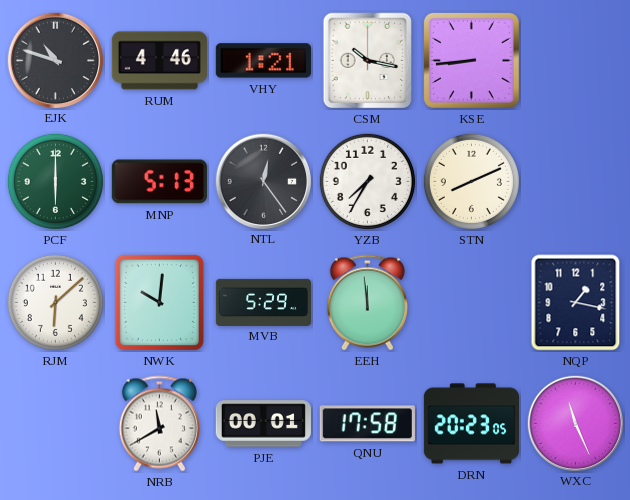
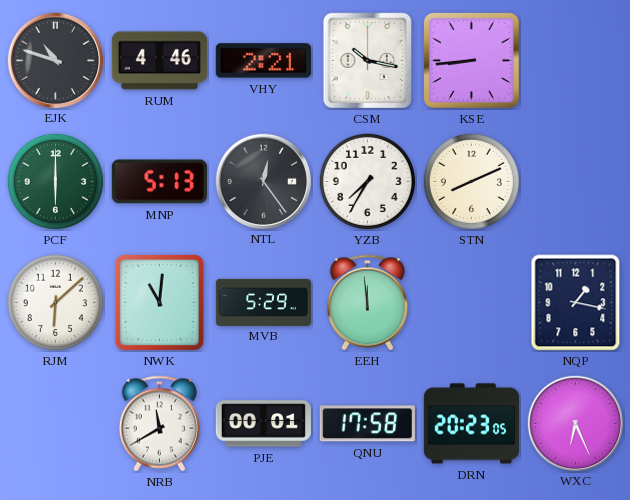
VHY: 1:21 -> 2:21
NWK: 10:01 -> 11:01
WXC: 11:26 -> 6:26
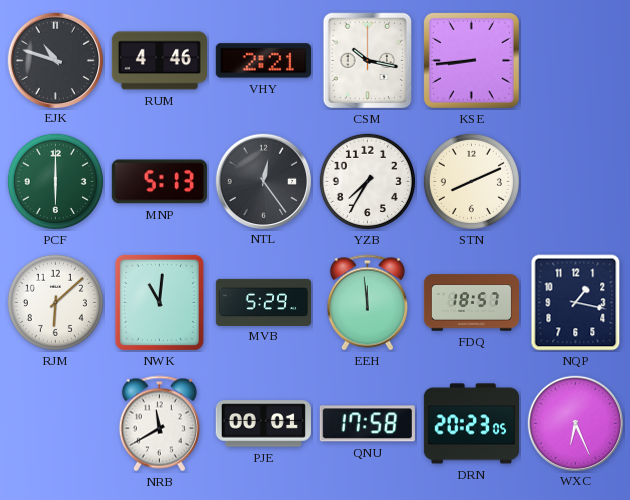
FDQ: none -> 18:57
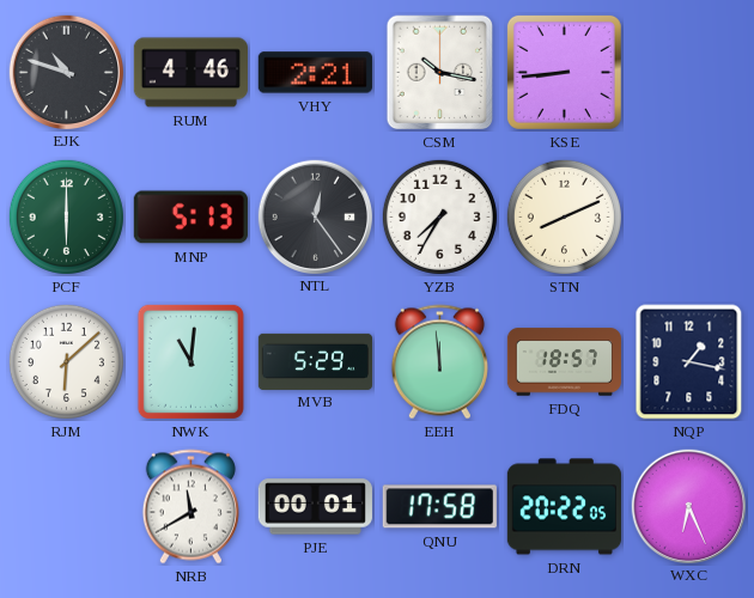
DRN: 20:23 -> 20:22
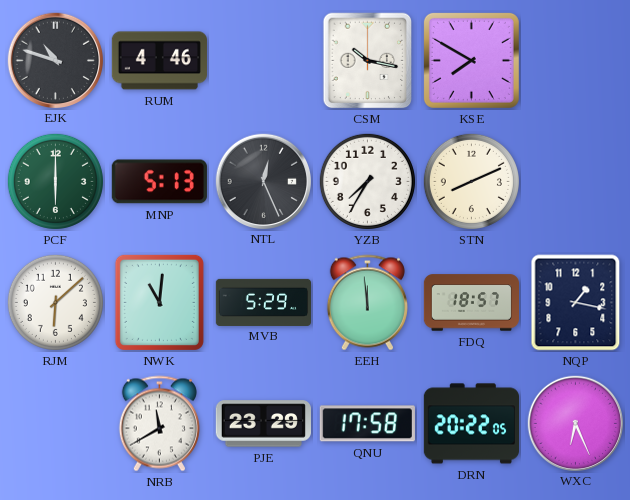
VHY: 2:21 -> none
KSE: 8:44 -> 7:50
NTL: 12:24 -> 12:26
PJE: 00:01 -> 23:29
